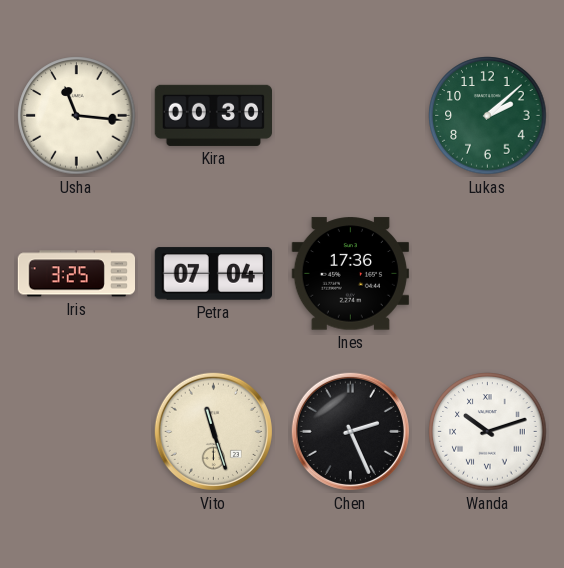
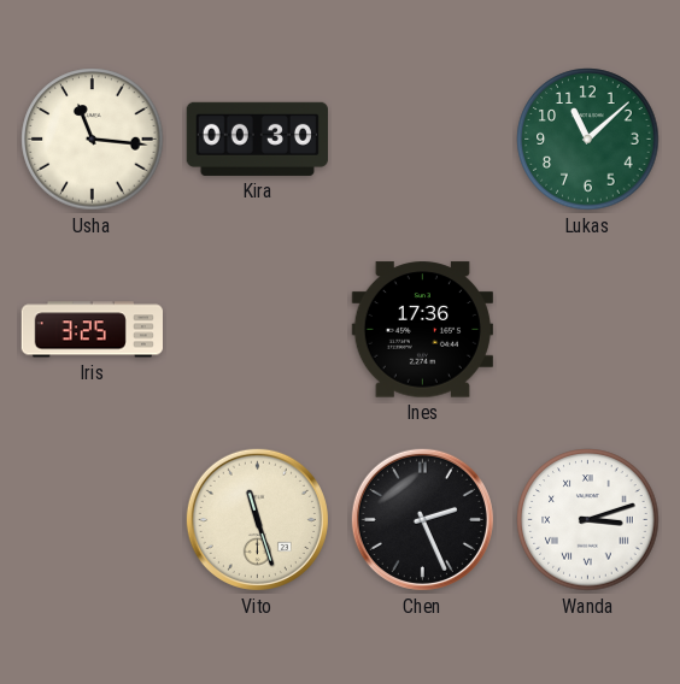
Lukas: 2:08 -> 11:08
Petra: 07:04 -> none
Wanda: 10:12 -> 3:12
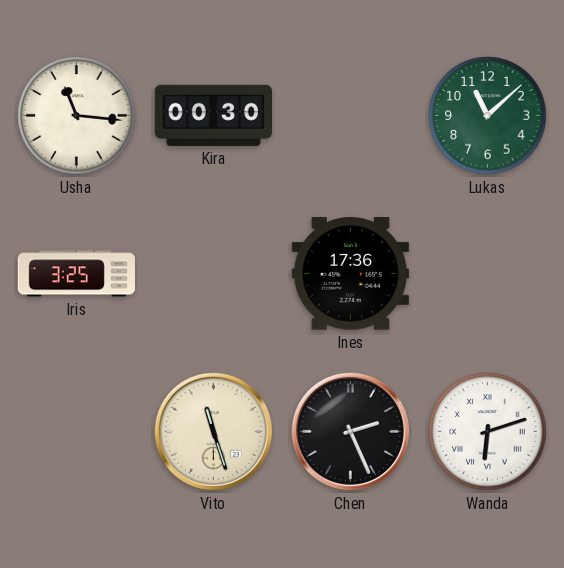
Wanda: 3:12 -> 6:12
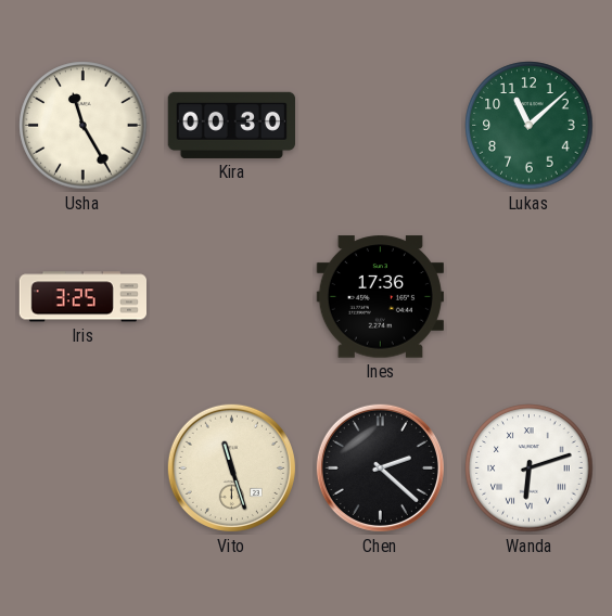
Usha: 11:16 -> 11:25
Chen: 2:26 -> 2:22
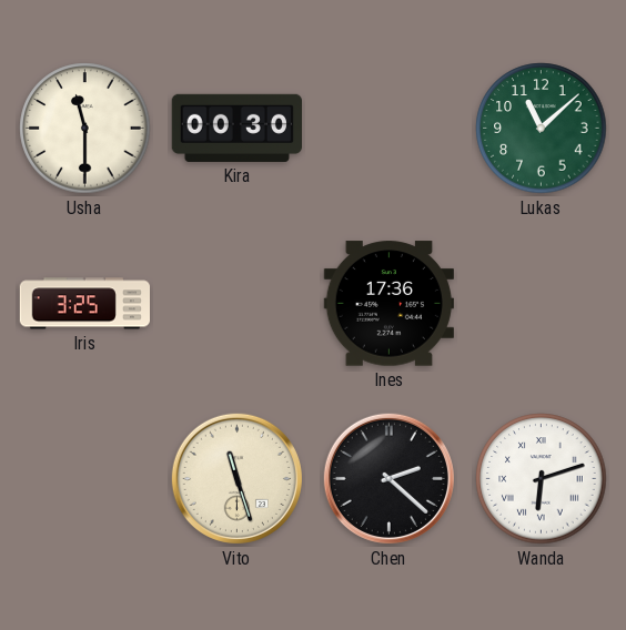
Usha: 11:25 -> 11:30
